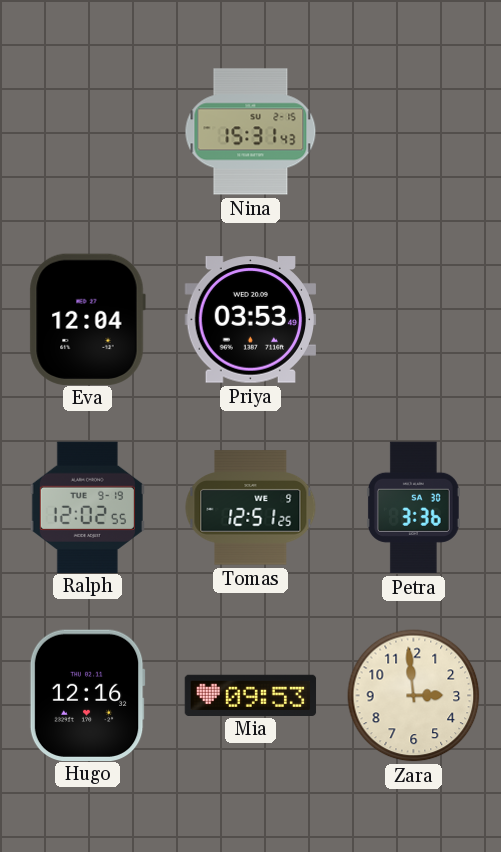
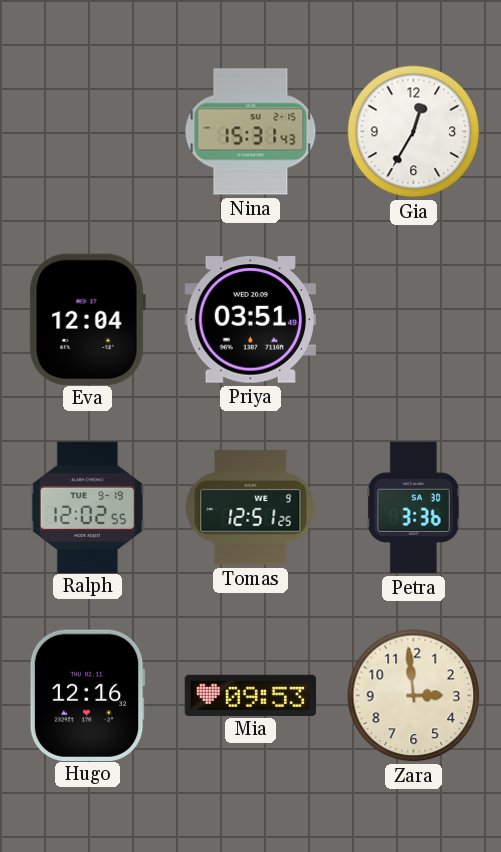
Gia: none -> 12:35
Priya: 03:53 -> 03:51
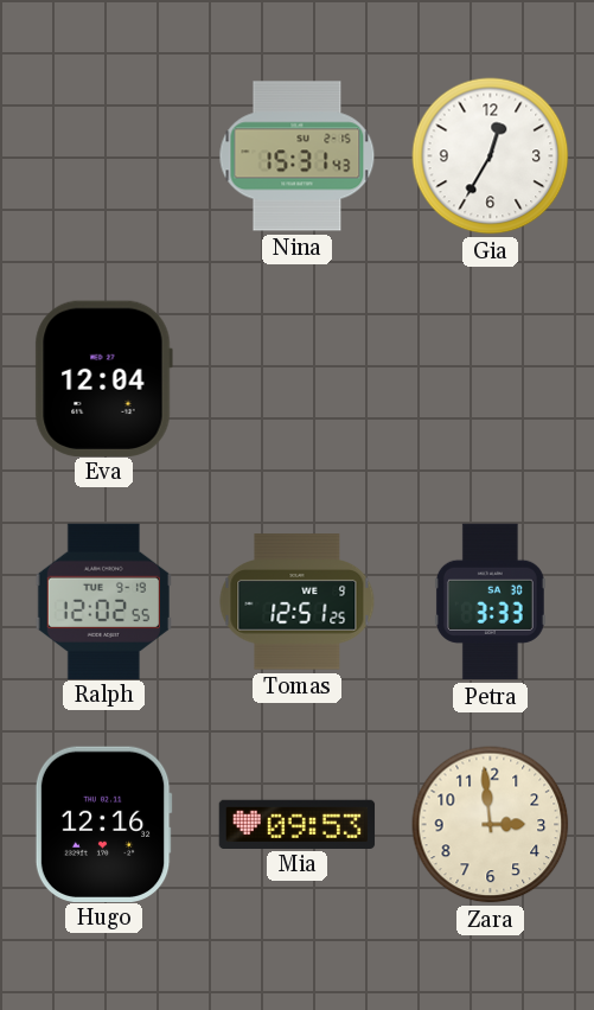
Priya: 03:51 -> none
Petra: 3:36 -> 3:33
